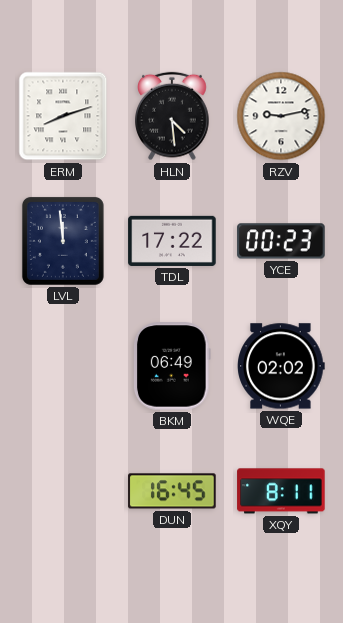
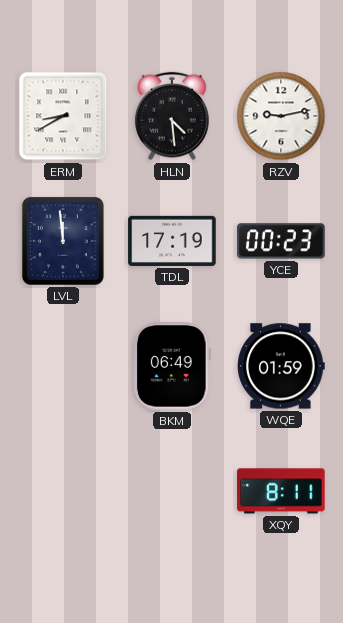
ERM: 8:12 -> 8:40
TDL: 17:22 -> 17:19
WQE: 02:02 -> 01:59
DUN: 16:45 -> none
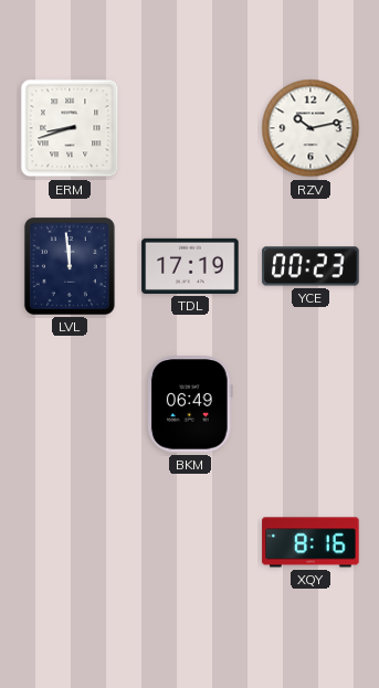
ERM: 8:40 -> 8:42
HLN: 4:29 -> none
RZV: 9:13 -> 10:13
WQE: 01:59 -> none
XQY: 8:11 -> 8:16
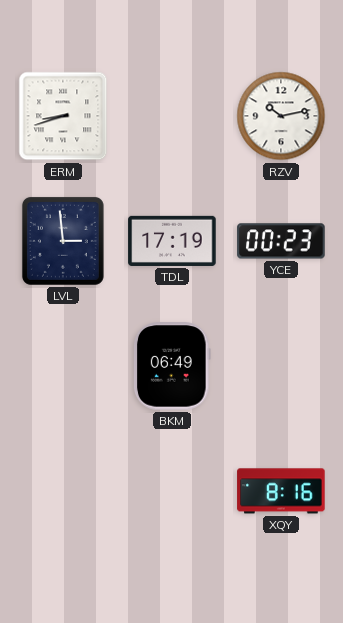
LVL: 11:59 -> 2:59
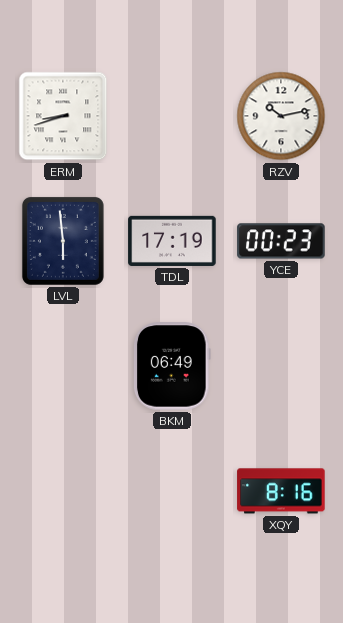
LVL: 2:59 -> 5:59
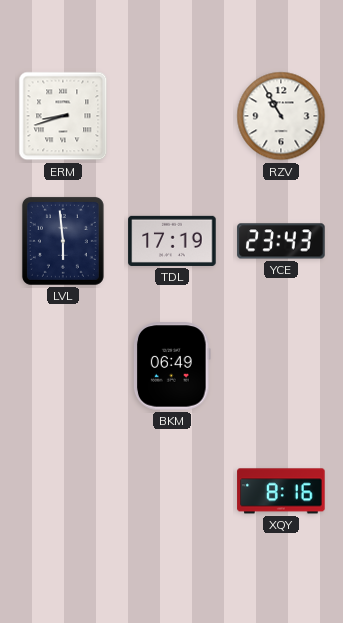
RZV: 10:13 -> 10:55
YCE: 00:23 -> 23:43
